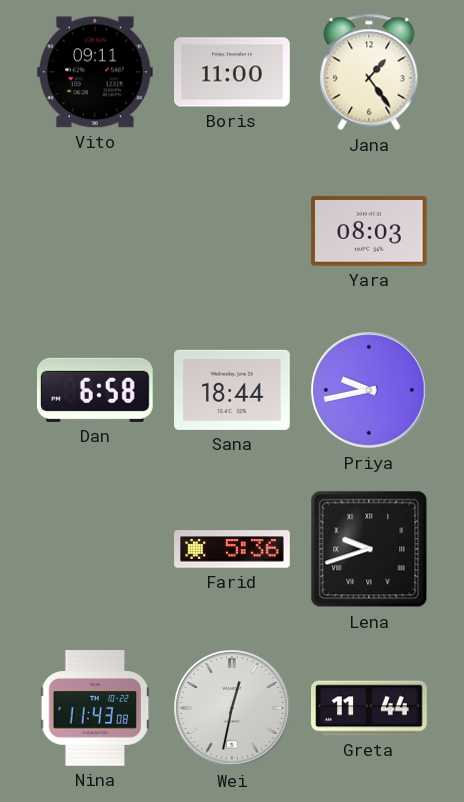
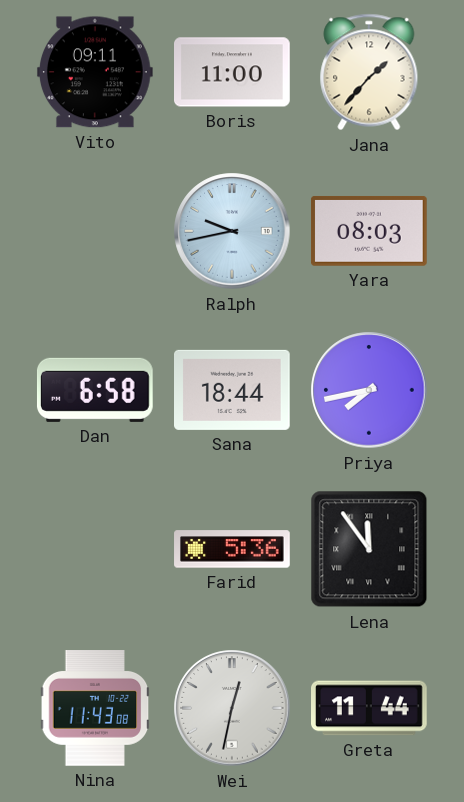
Jana: 1:24 -> 1:37
Ralph: none -> 9:43
Priya: 9:43 -> 7:43
Lena: 9:42 -> 11:54
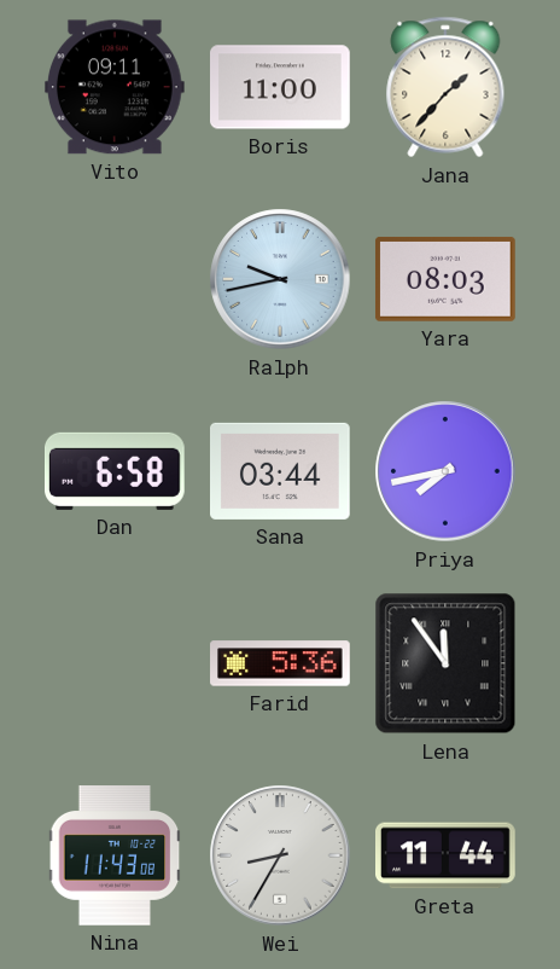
Sana: 18:44 -> 03:44
Wei: 12:32 -> 8:35
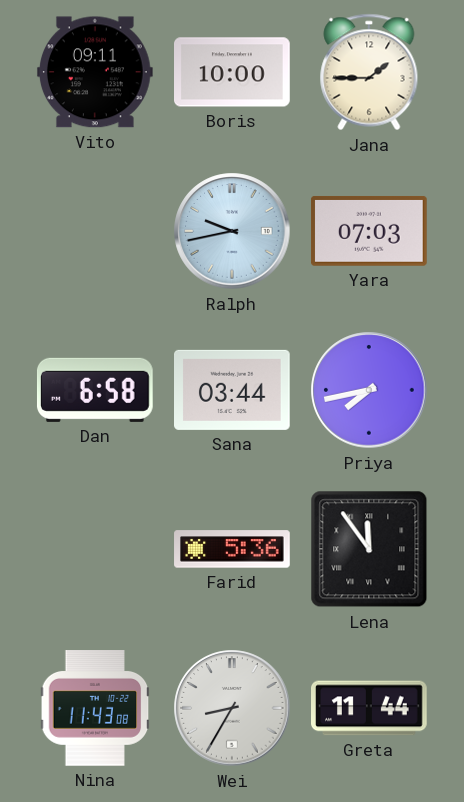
Boris: 11:00 -> 10:00
Jana: 1:37 -> 1:45
Yara: 08:03 -> 07:03
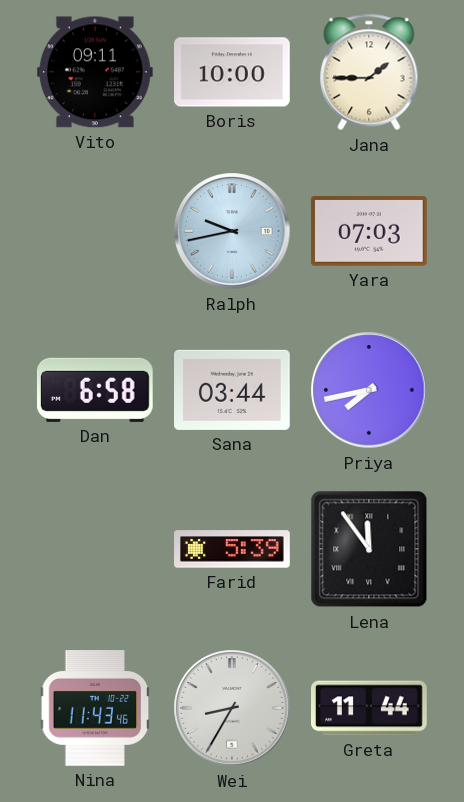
Farid: 5:36 -> 5:39
Nina: 11:43:08 -> 11:43:46
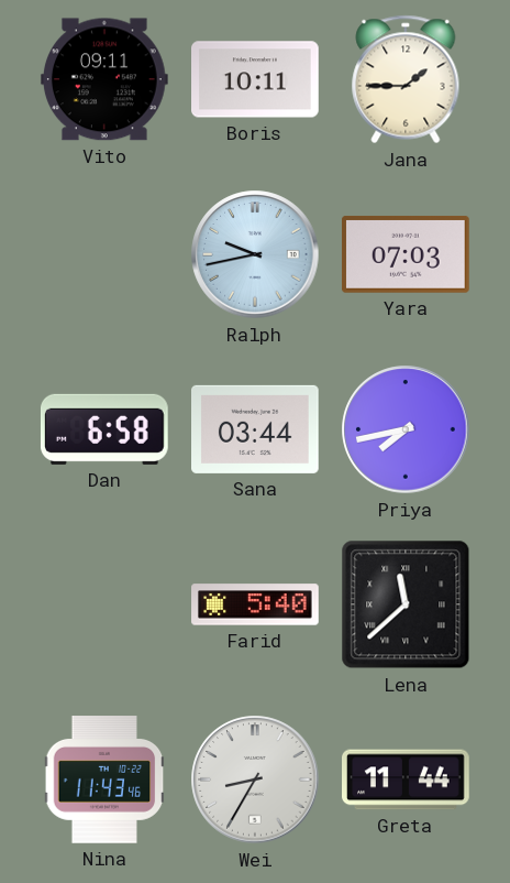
Boris: 10:00 -> 10:11
Farid: 5:39 -> 5:40
Lena: 11:54 -> 11:38
